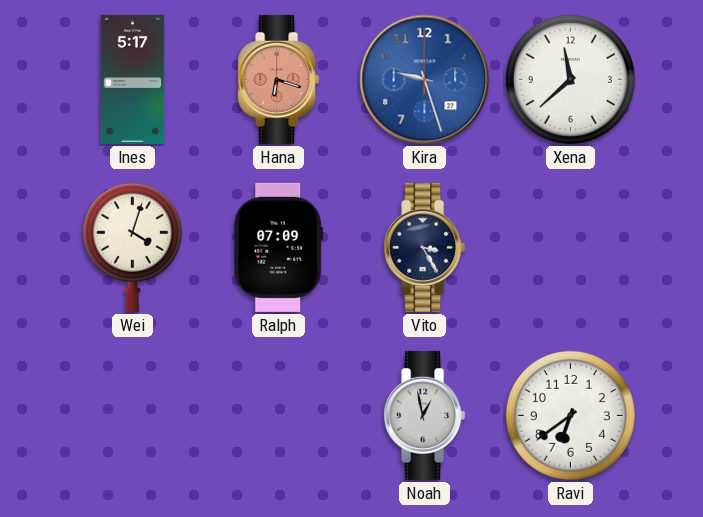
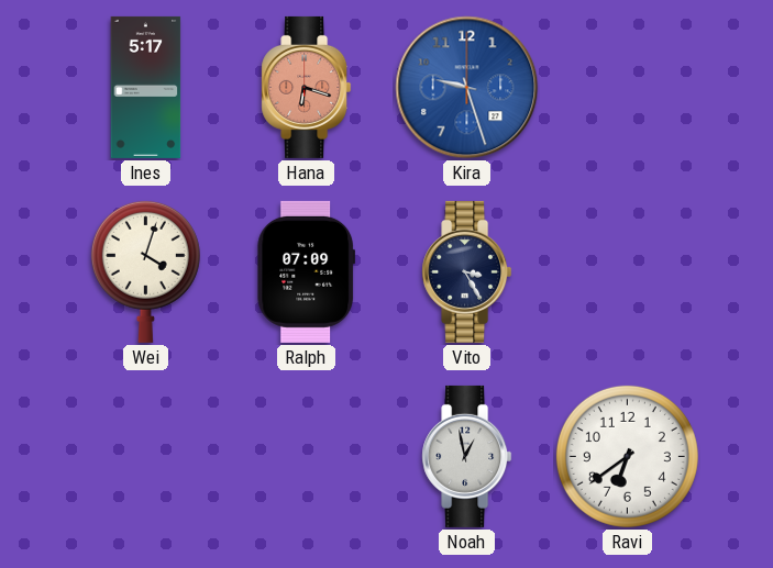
Xena: 11:38 -> none
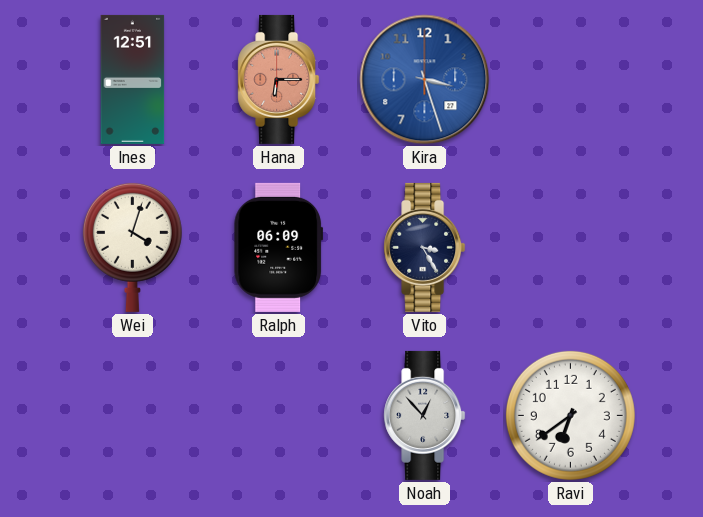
Ines: 5:17 -> 12:51
Hana: 6:18 -> 6:15
Kira: 9:27 -> 3:27
Ralph: 07:09 -> 06:09
Noah: 12:58 -> 12:53
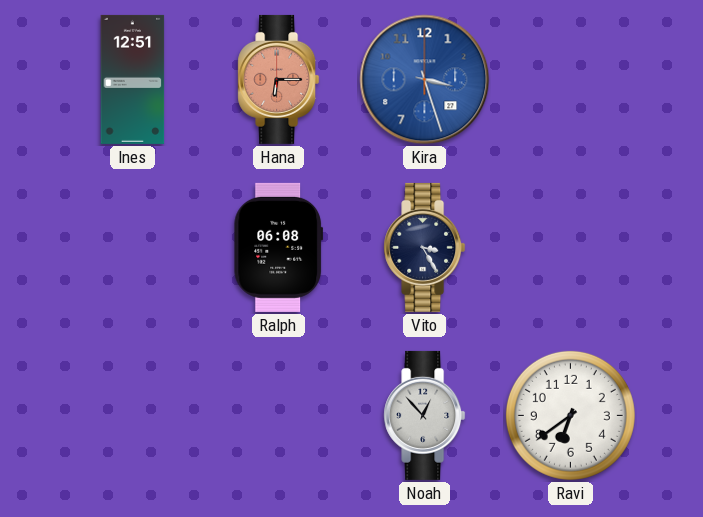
Wei: 4:03 -> none
Ralph: 06:09 -> 06:08
